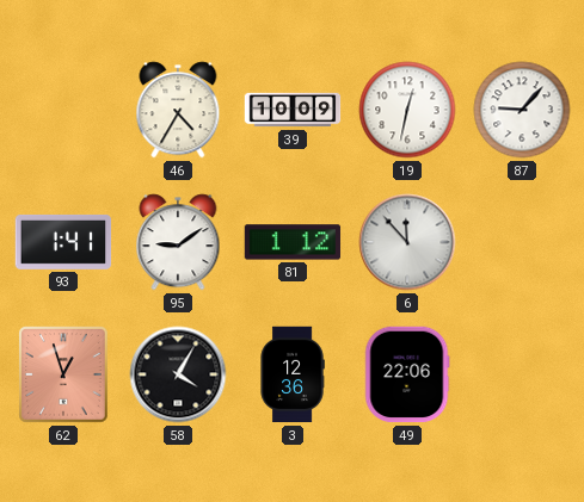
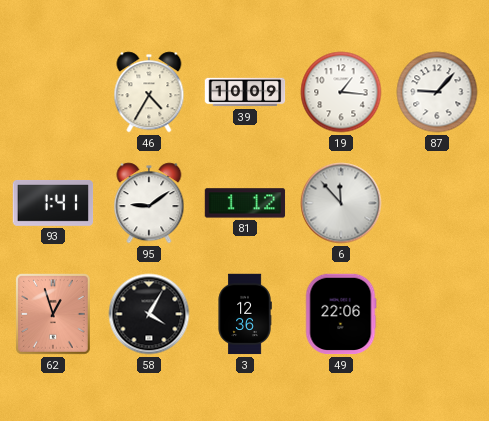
19: 12:32 -> 1:16
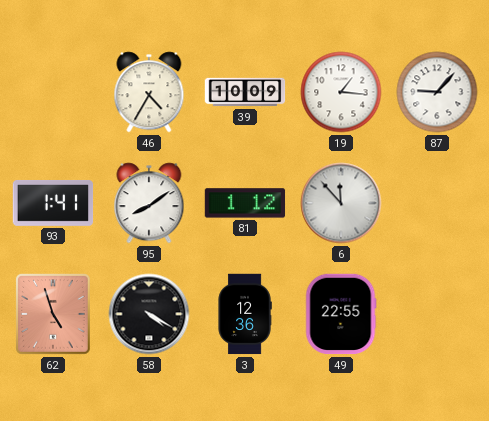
95: 9:09 -> 8:09
62: 12:57 -> 4:57
58: 4:05 -> 4:20
49: 22:06 -> 22:55
